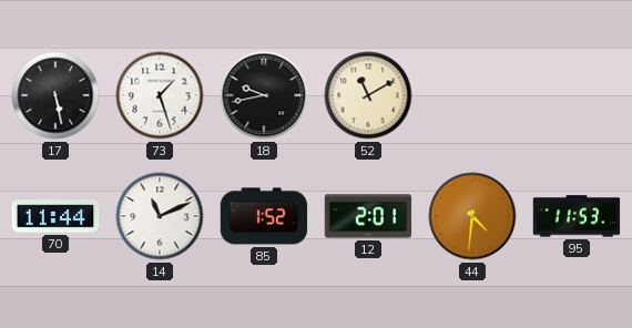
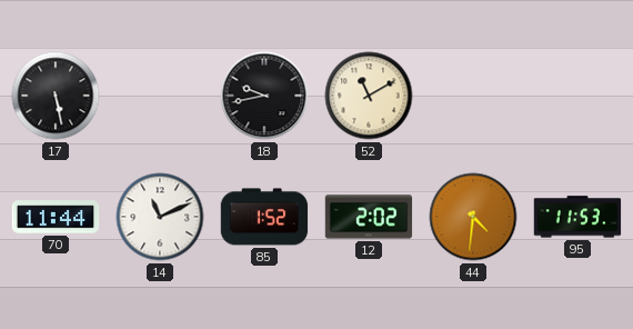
73: 1:27 -> none
12: 2:01 -> 2:02
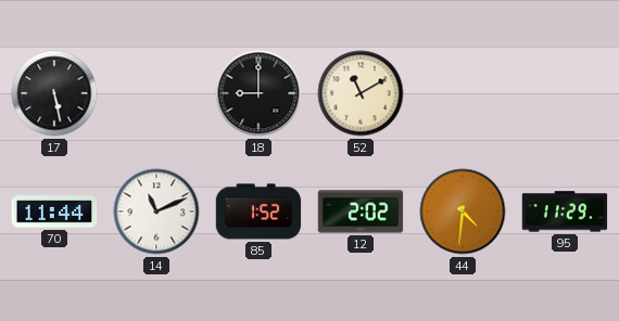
18: 9:43 -> 9:00
95: 11:53 -> 11:29
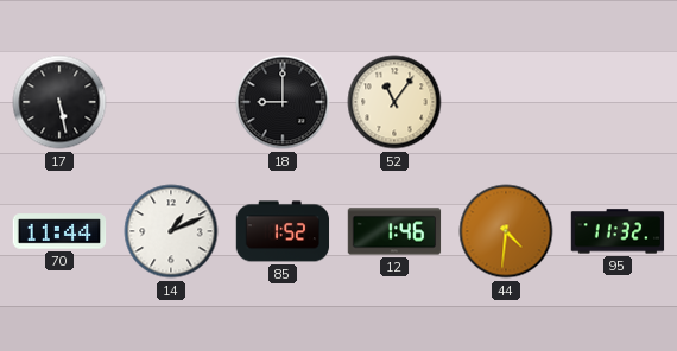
52: 11:10 -> 11:06
14: 11:11 -> 1:11
12: 2:02 -> 1:46
95: 11:29 -> 11:32
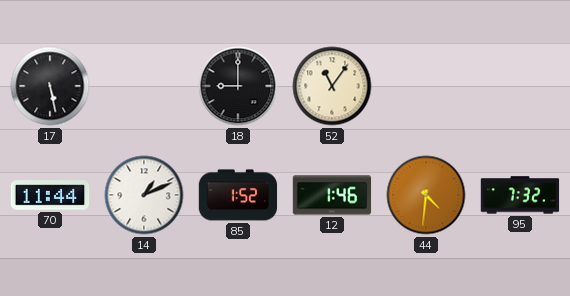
95: 11:32 -> 7:32
